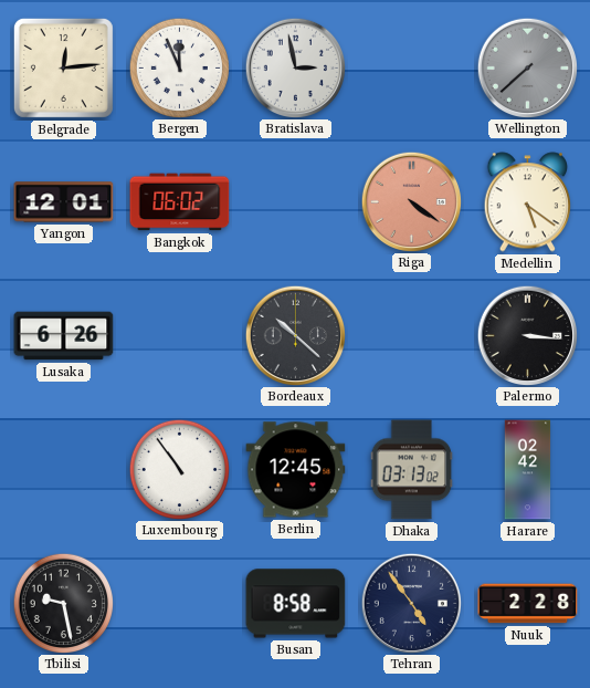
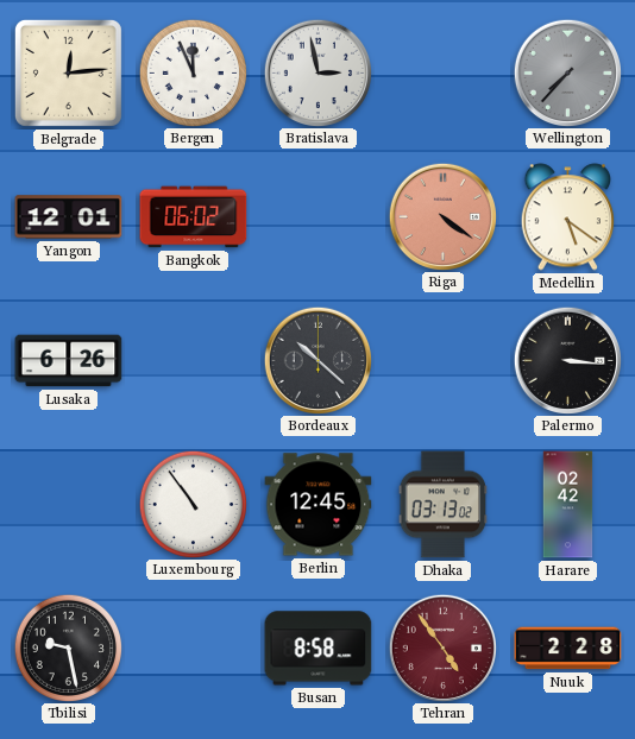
Wellington: 7:38 -> 7:37
Tehran dial: navy -> burgundy
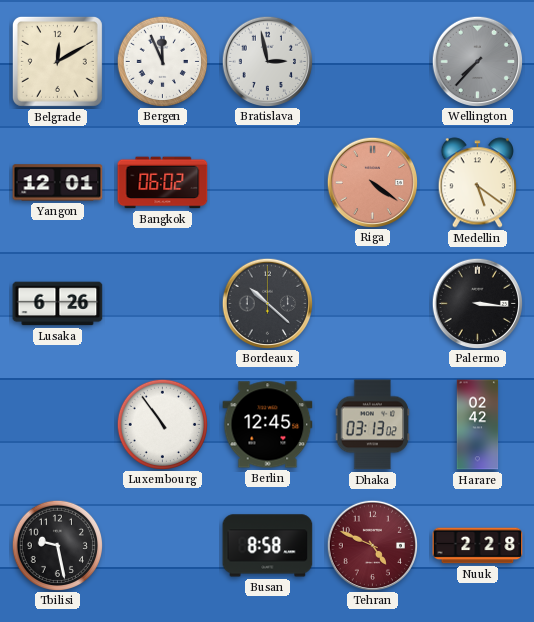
Belgrade: 12:14 -> 12:10
Tehran: 4:54 -> 4:49
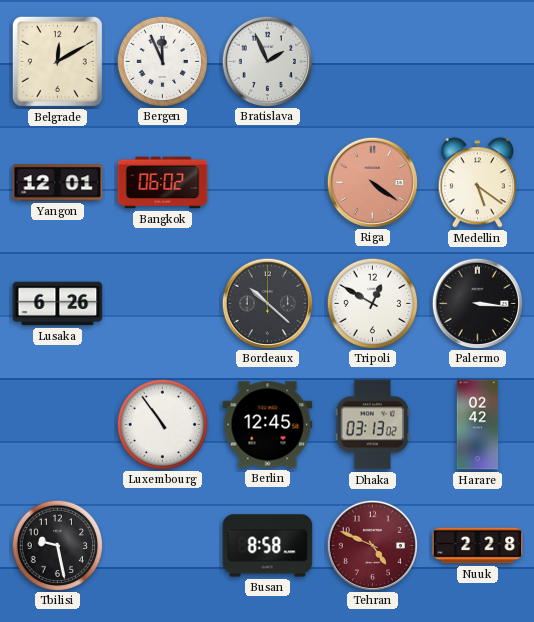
Bratislava: 2:58 -> 1:56
Wellington: 7:37 -> none
Tripoli: none -> 12:50
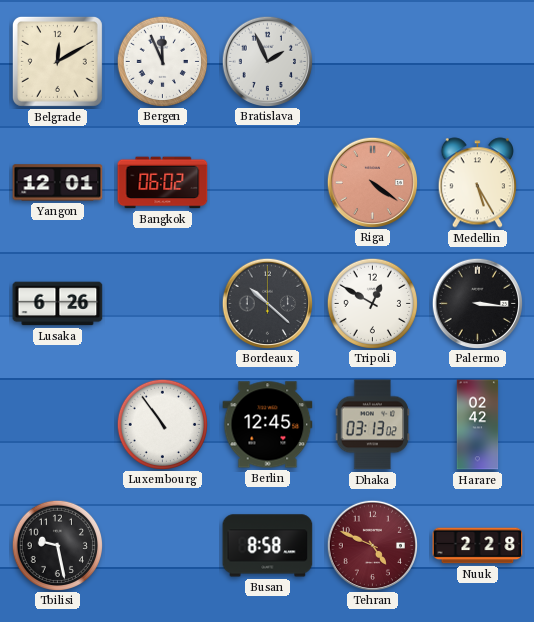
Medellin: 5:21 -> 5:25
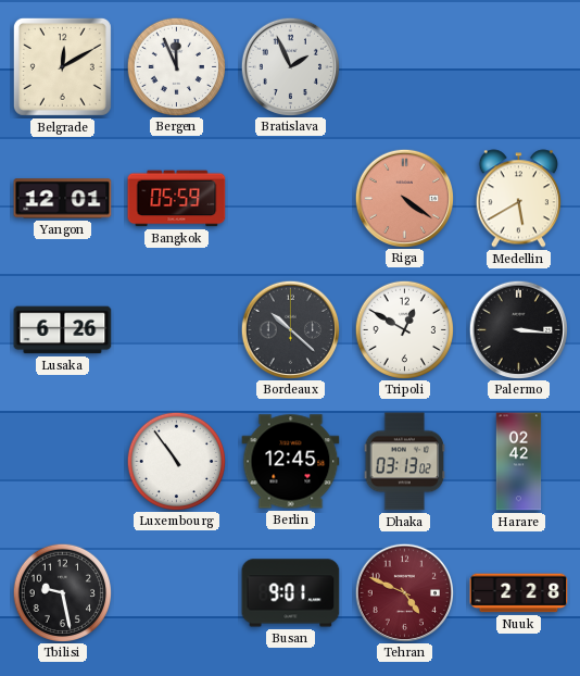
Bangkok: 06:02 -> 05:59
Medellin: 5:25 -> 5:40
Busan: 8:58 -> 9:01
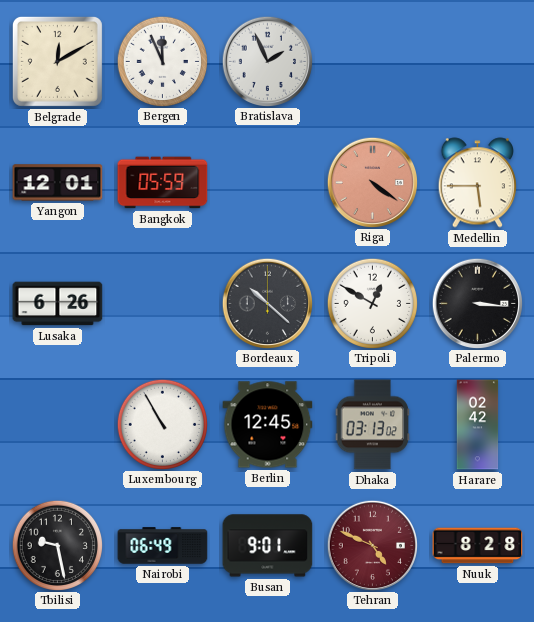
Medellin: 5:40 -> 5:45
Luxembourg: 10:54 -> 10:55
Nairobi: none -> 06:49
Nuuk: 2:28 -> 8:28
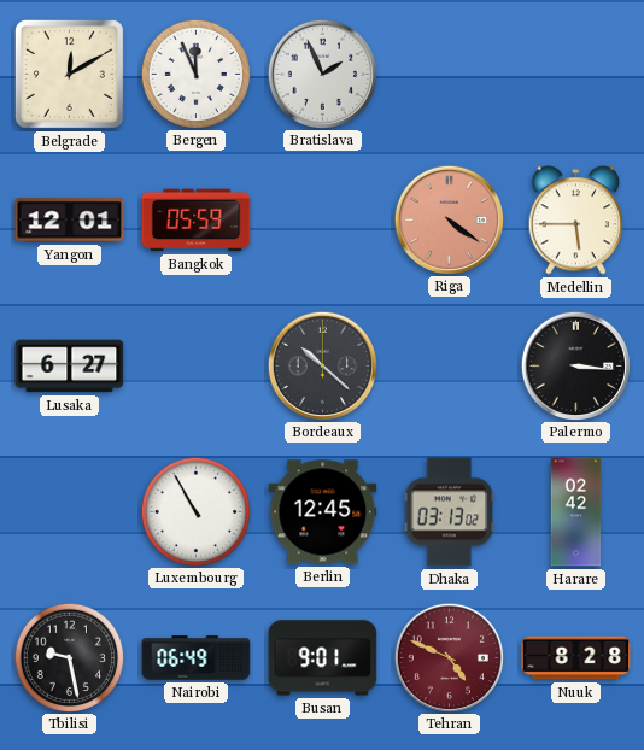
Lusaka: 6:26 -> 6:27
Tripoli: 12:50 -> none
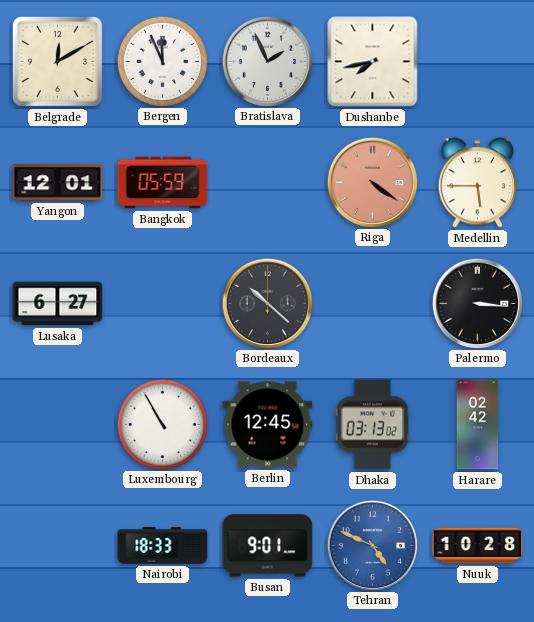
Dushanbe: none -> 7:43
Tbilisi: 9:28 -> none
Nairobi: 06:49 -> 18:33
Tehran dial: burgundy -> blue
Nuuk: 8:28 -> 10:28
